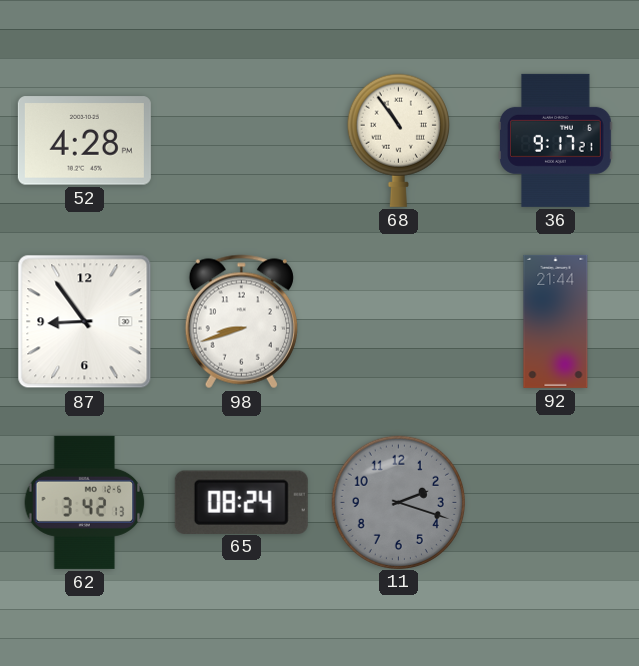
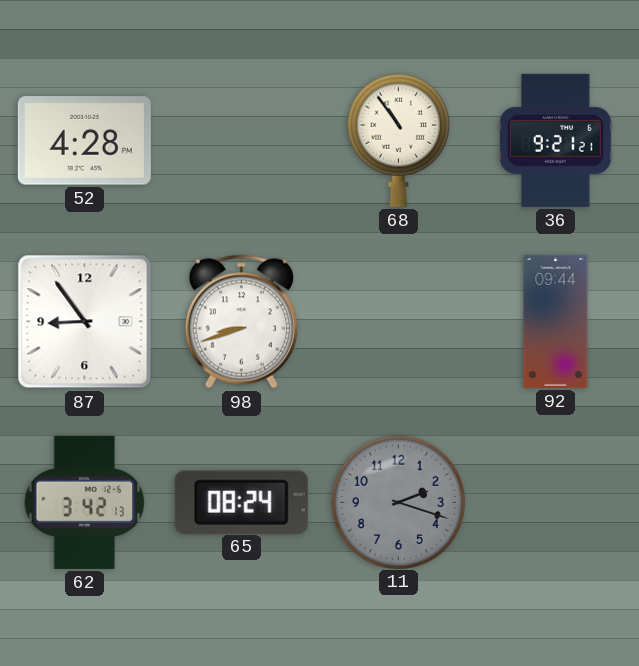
36: 9:17 -> 9:21
92: 21:44 -> 09:44
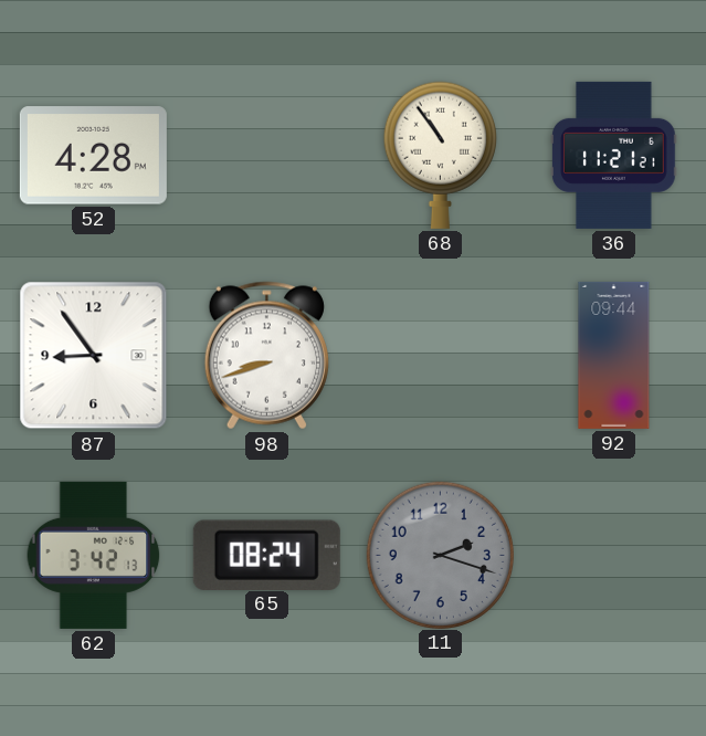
36: 9:21 -> 11:21
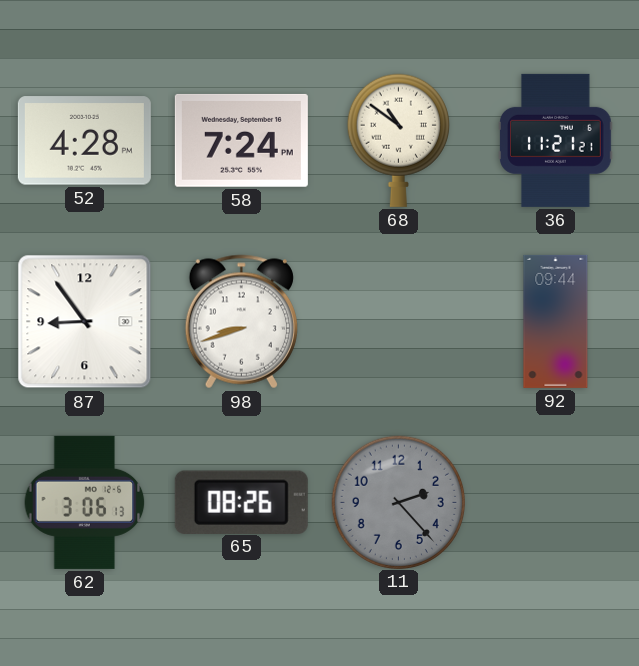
58: none -> 7:24
68: 10:54 -> 10:51
62: 3:42 -> 3:06
65: 08:24 -> 08:26
11: 2:18 -> 2:23
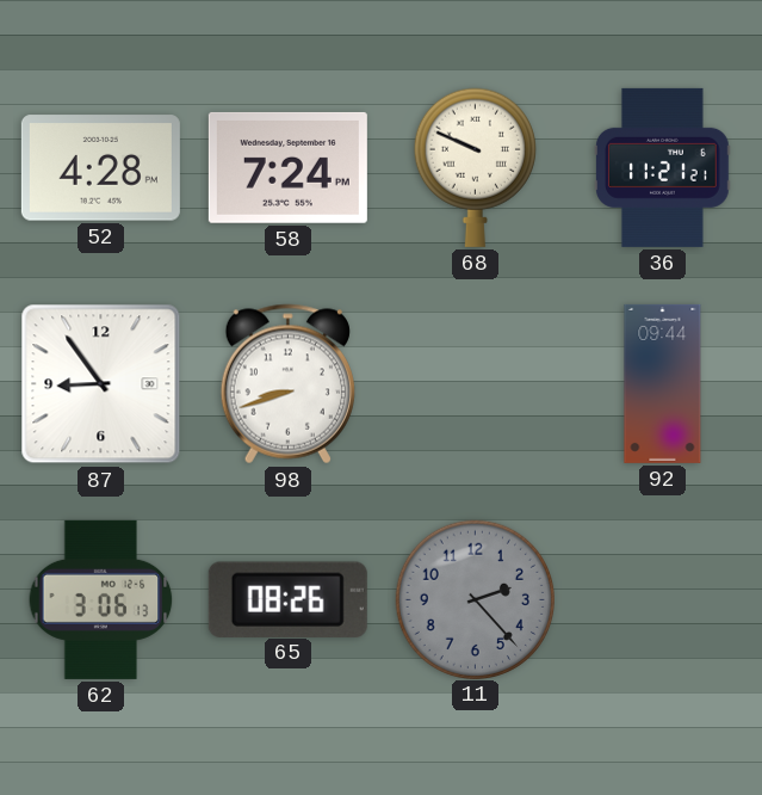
68: 10:51 -> 9:49
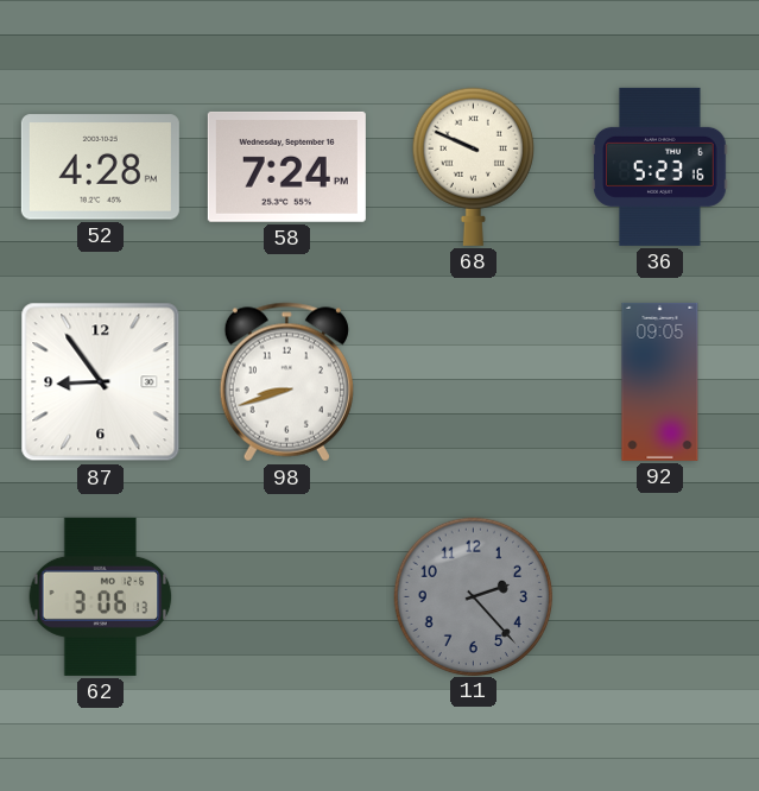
36: 11:21 -> 5:23
92: 09:44 -> 09:05
65: 08:26 -> none
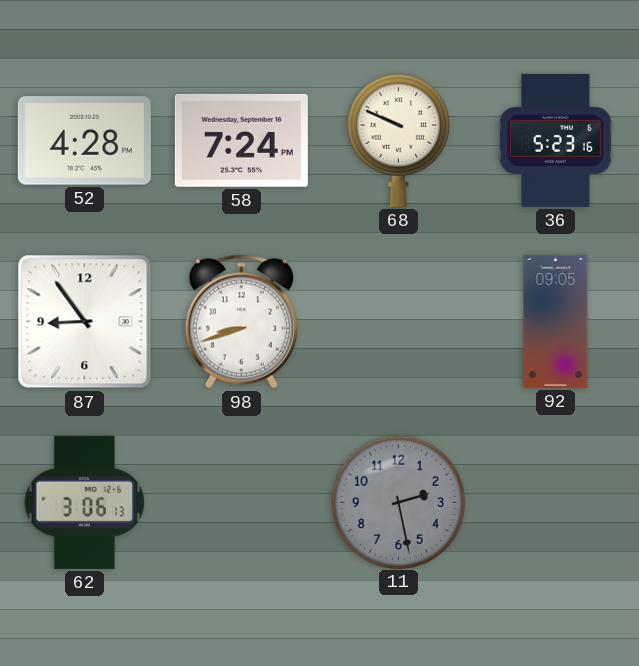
11: 2:23 -> 2:28
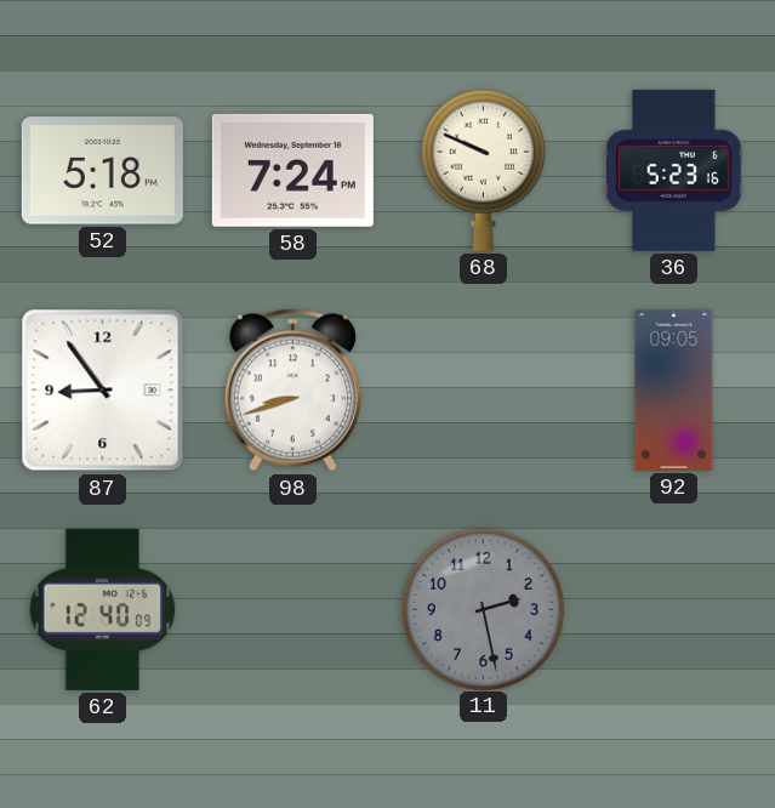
52: 4:28 -> 5:18
62: 3:06 -> 12:40
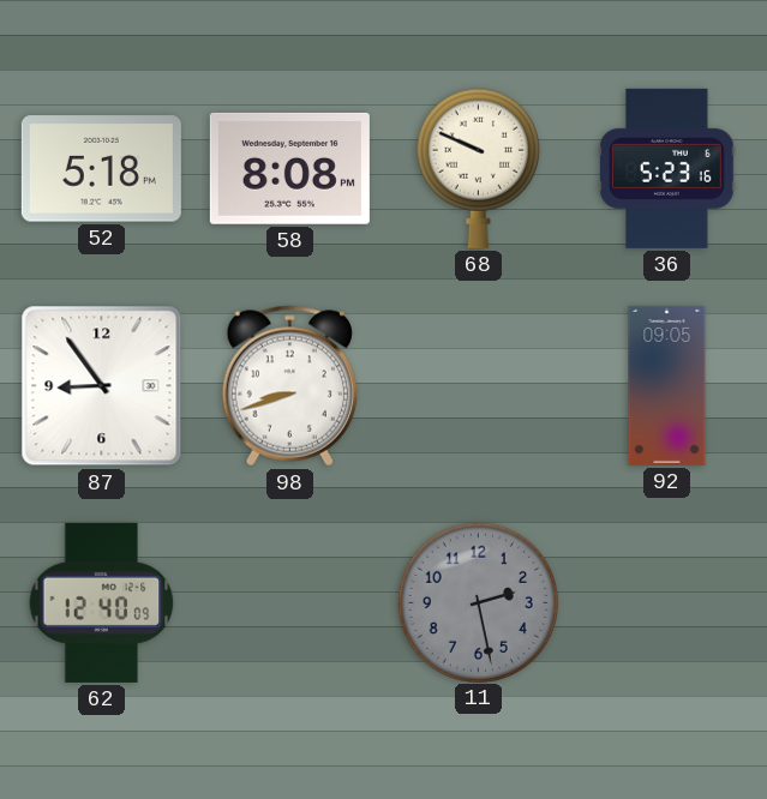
58: 7:24 -> 8:08
